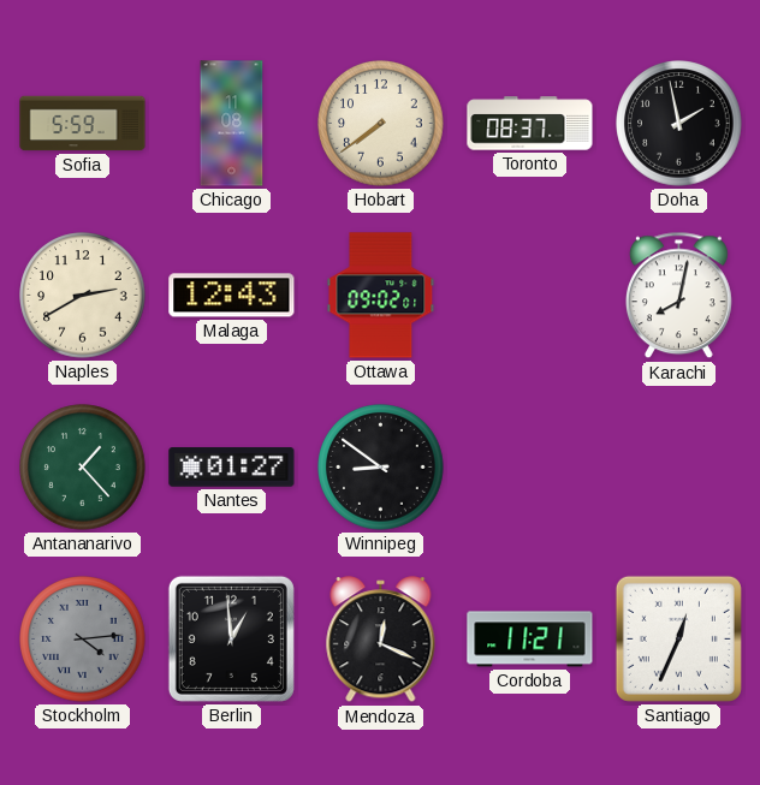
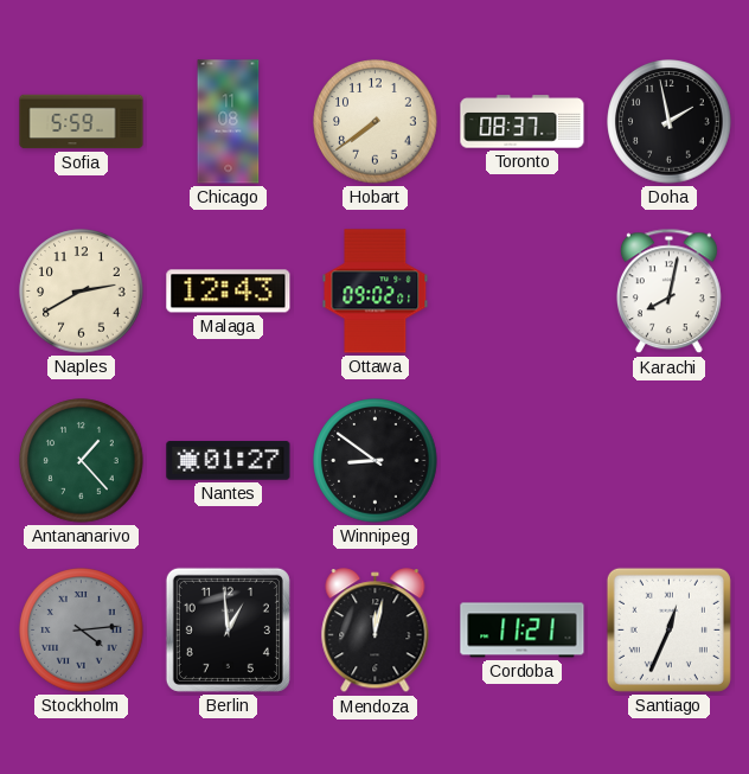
Mendoza: 12:19 -> 12:02
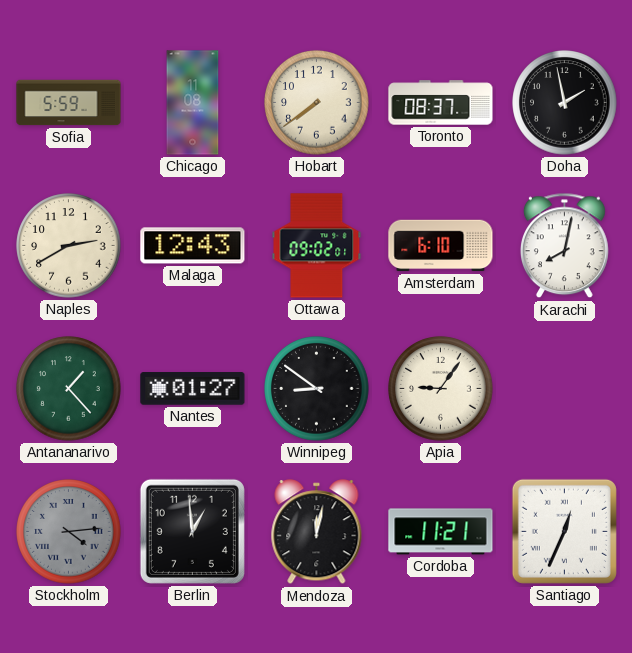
Amsterdam: none -> 6:10
Apia: none -> 9:06
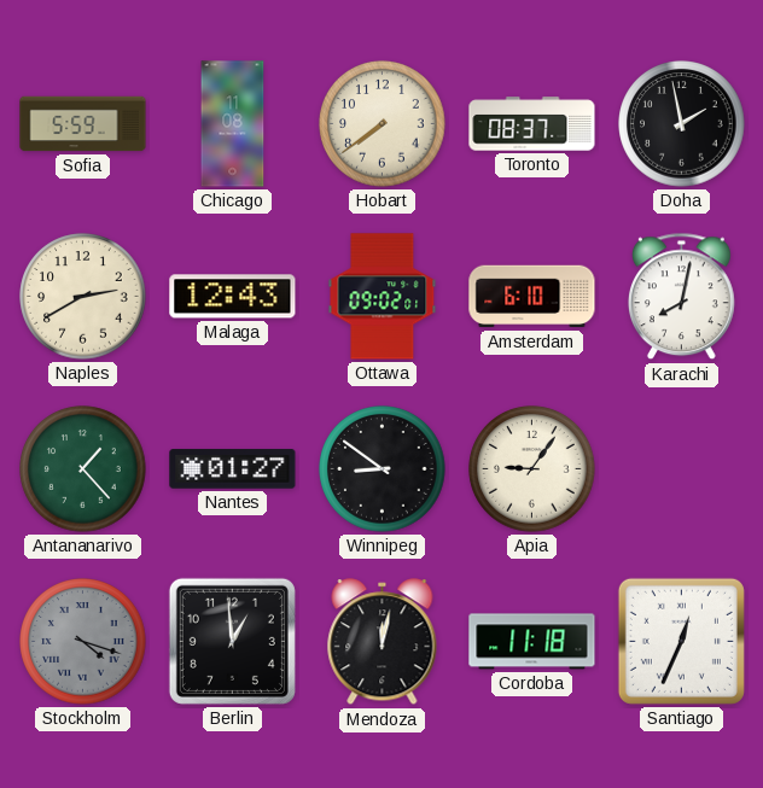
Stockholm: 4:14 -> 4:18
Cordoba: 11:21 -> 11:18
